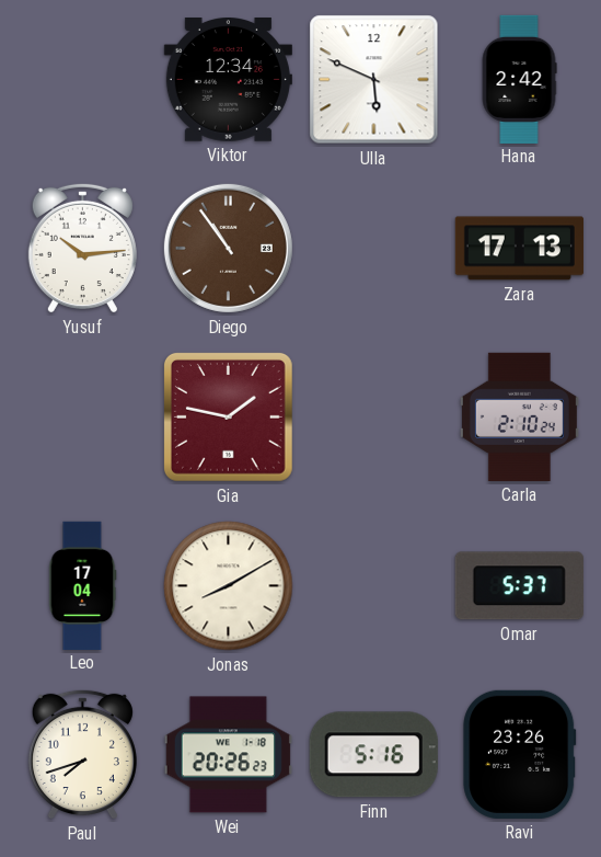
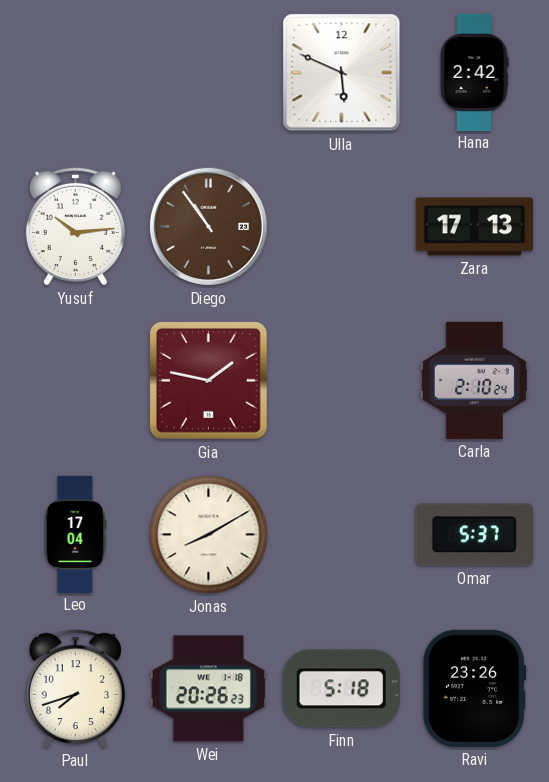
Viktor: 12:34 -> none
Finn: 5:16 -> 5:18
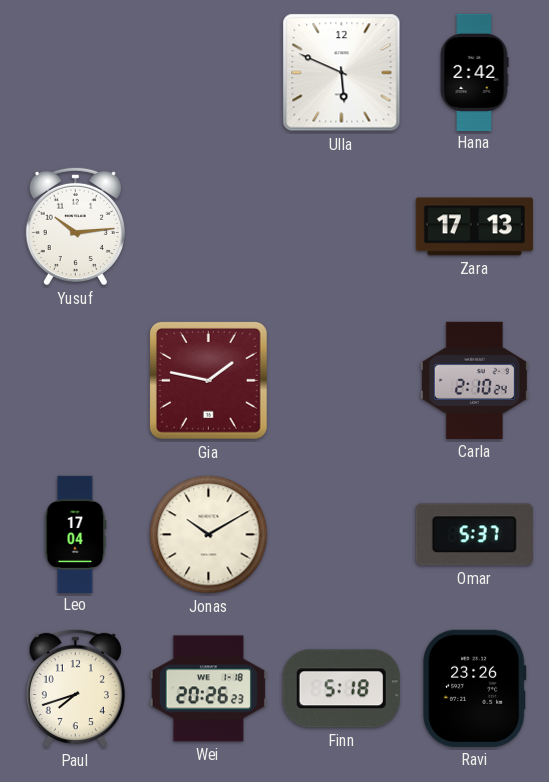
Diego: 10:54 -> none
Jonas: 8:10 -> 10:10
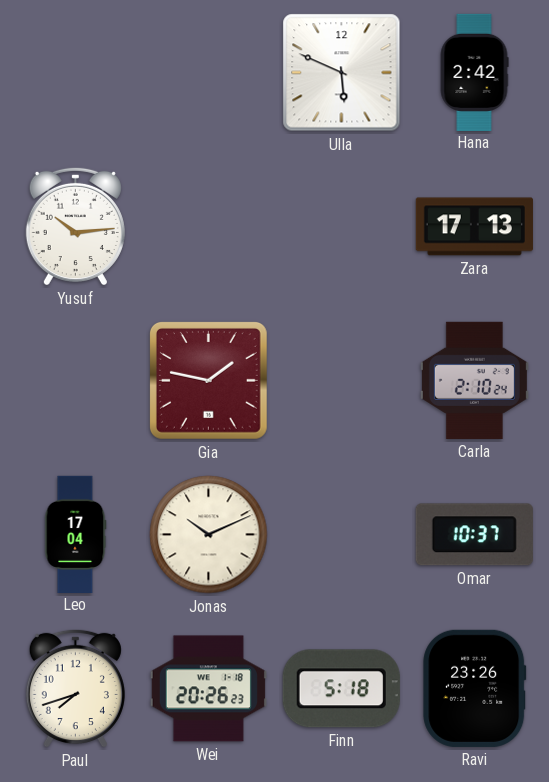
Jonas: 10:10 -> 10:11
Omar: 5:37 -> 10:37
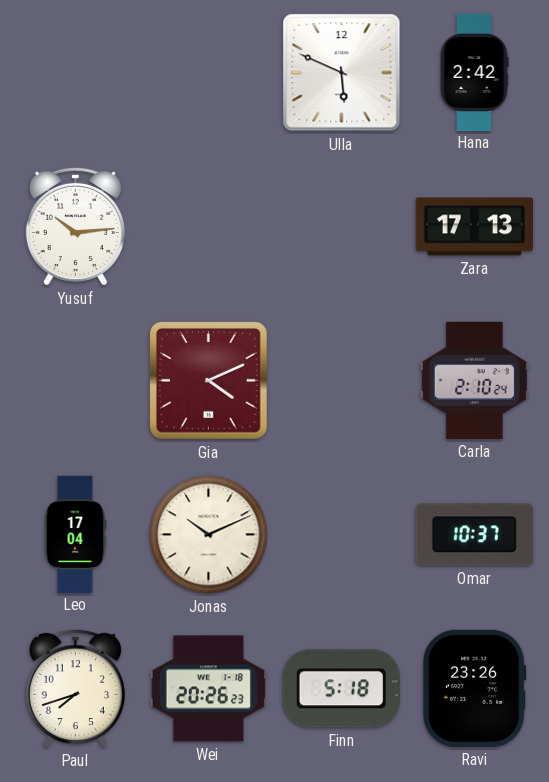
Gia: 1:47 -> 4:11
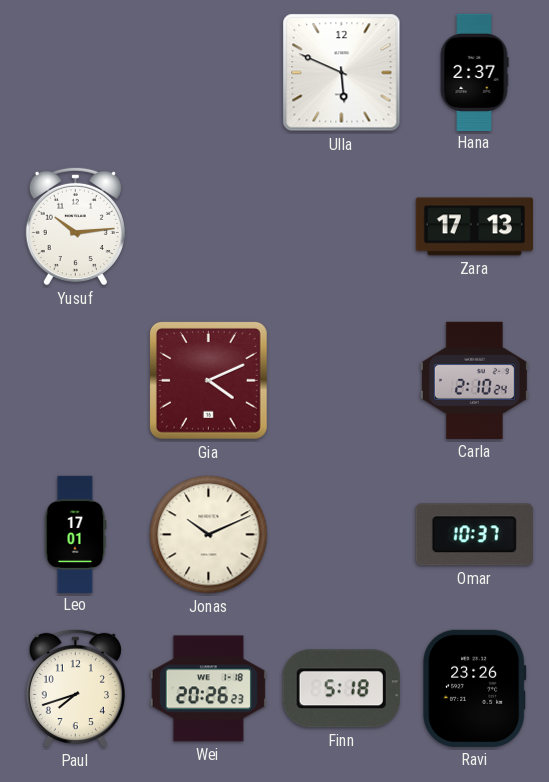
Hana: 2:42 -> 2:37
Leo: 17:04 -> 17:01
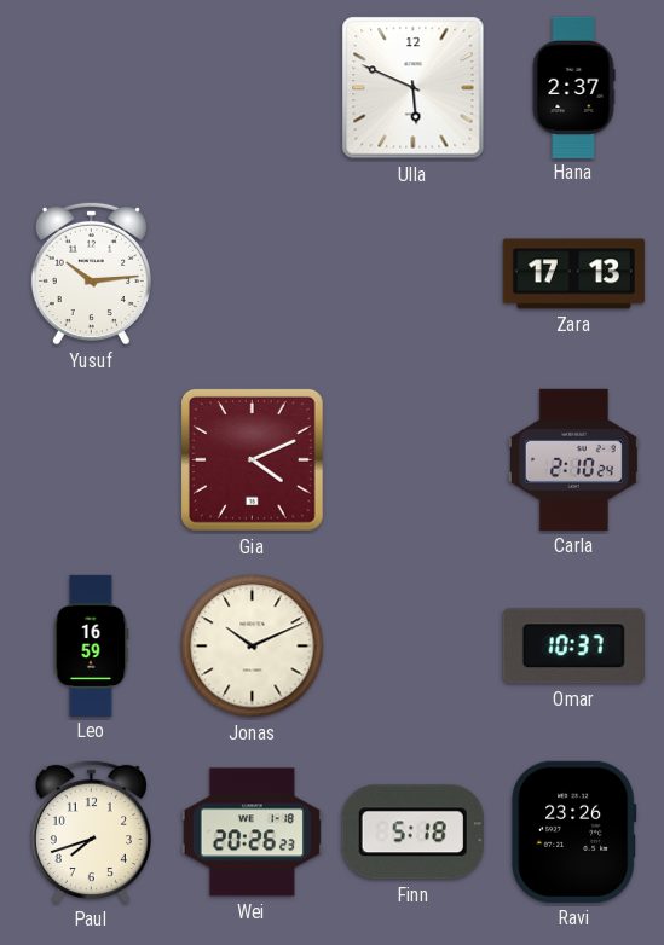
Leo: 17:01 -> 16:59
